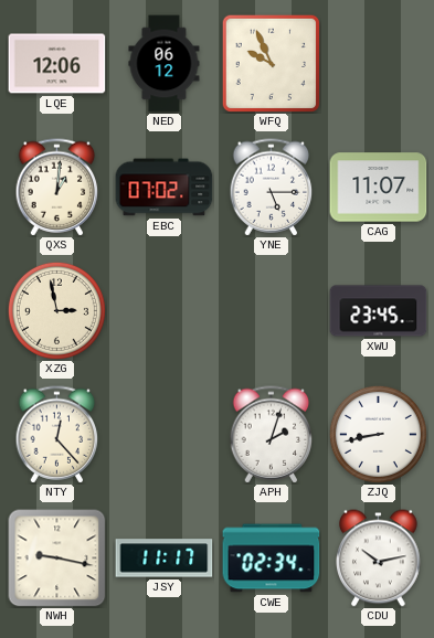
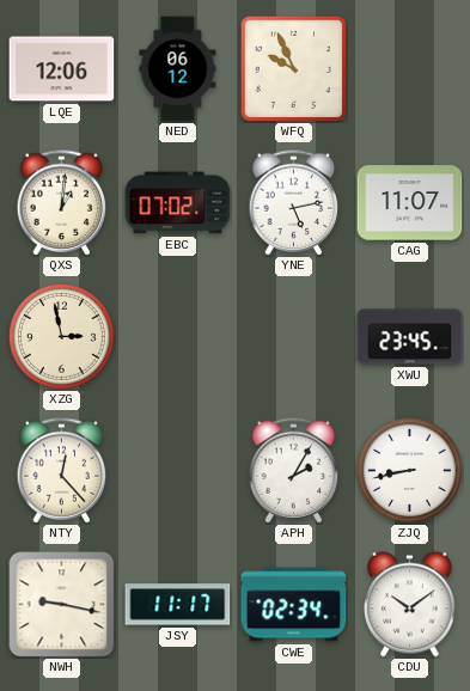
YNE: 5:15 -> 5:13
APH: 2:03 -> 2:05
CDU: 10:13 -> 10:09
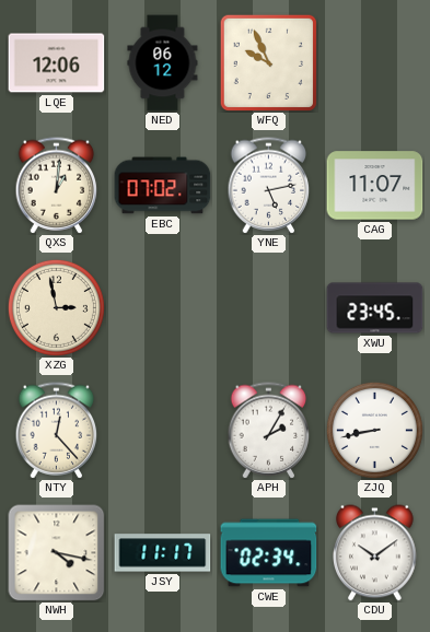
NWH: 9:17 -> 4:17
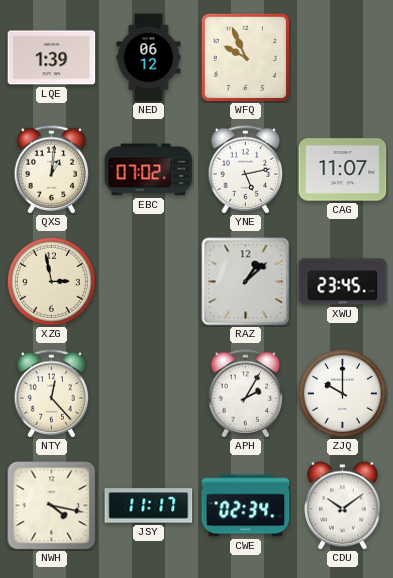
LQE: 12:06 -> 1:39
RAZ: none -> 1:08
ZJQ: 8:43 -> 10:00
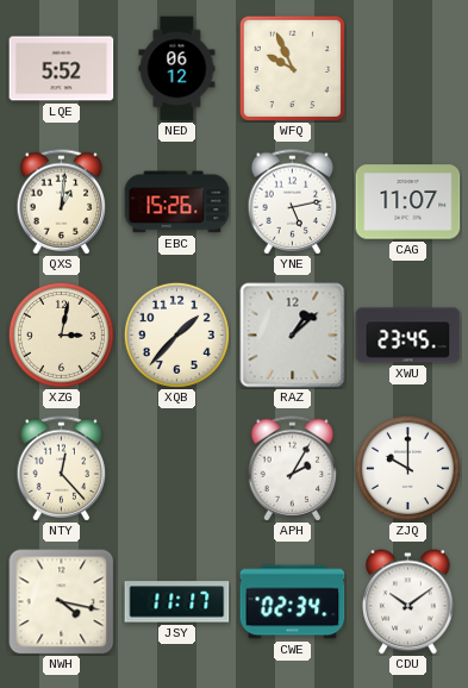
LQE: 1:39 -> 5:52
EBC: 07:02 -> 15:26
XZG: 2:58 -> 3:02
XQB: none -> 1:37
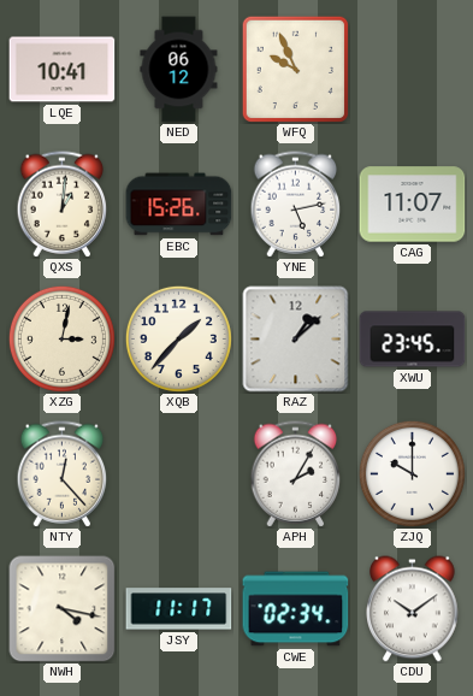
LQE: 5:52 -> 10:41
